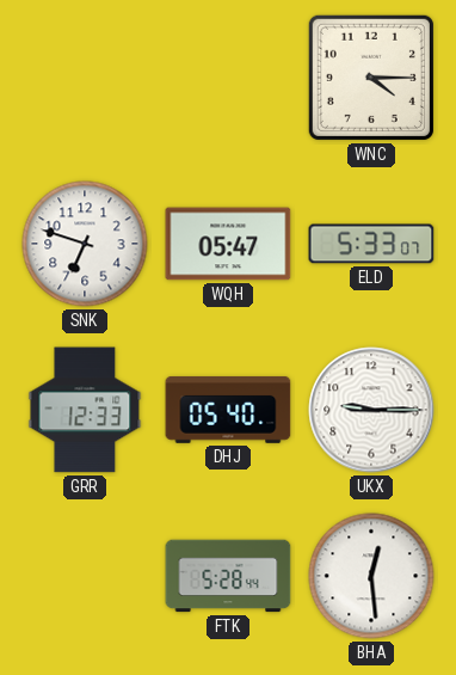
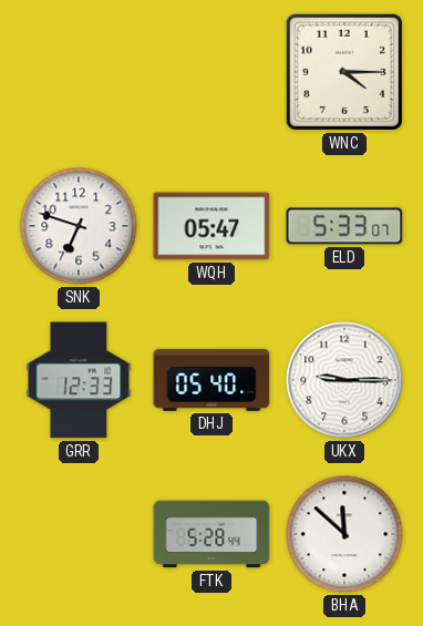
BHA: 12:29 -> 11:52
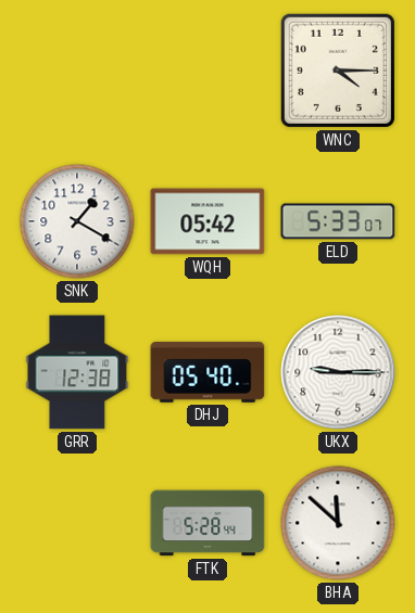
SNK: 6:48 -> 1:20
WQH: 05:47 -> 05:42
GRR: 12:33 -> 12:38
